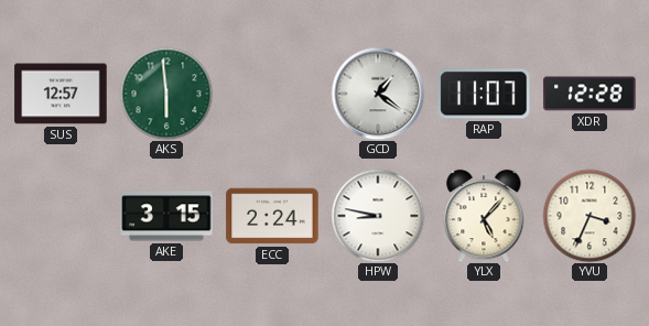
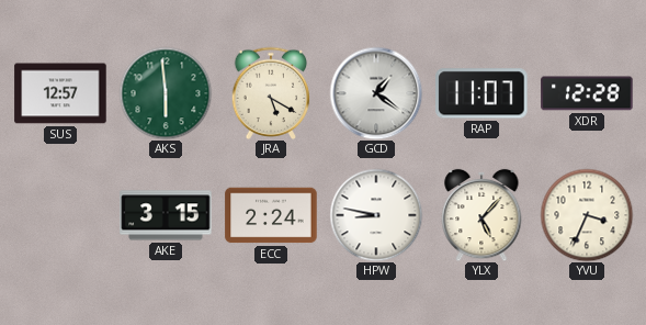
JRA: none -> 5:20
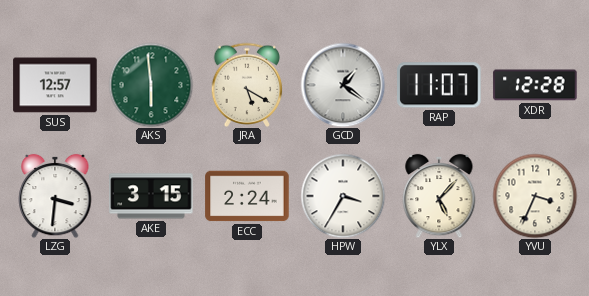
LZG: none -> 3:31
HPW: 8:47 -> 3:35
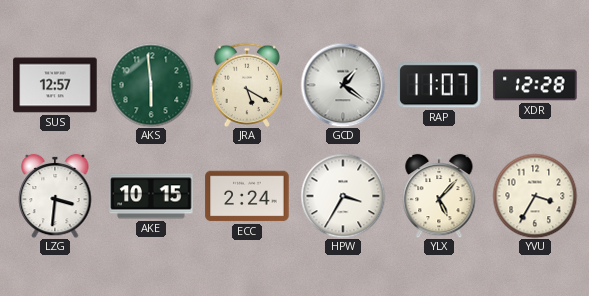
AKE: 3:15 -> 10:15
YVU: 3:34 -> 3:35
